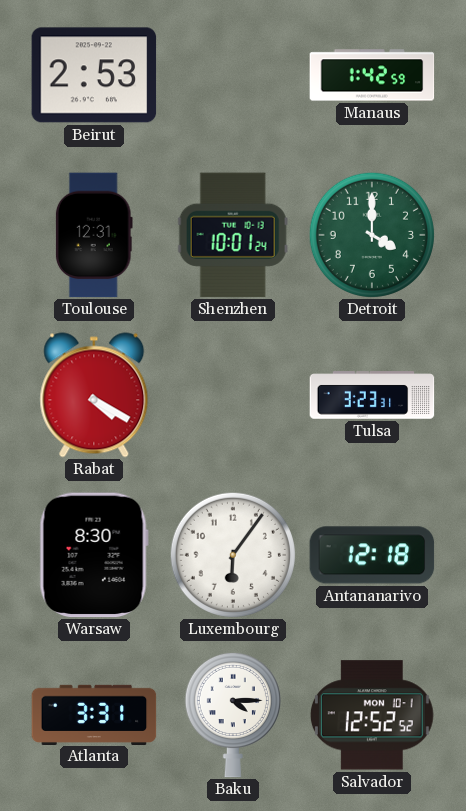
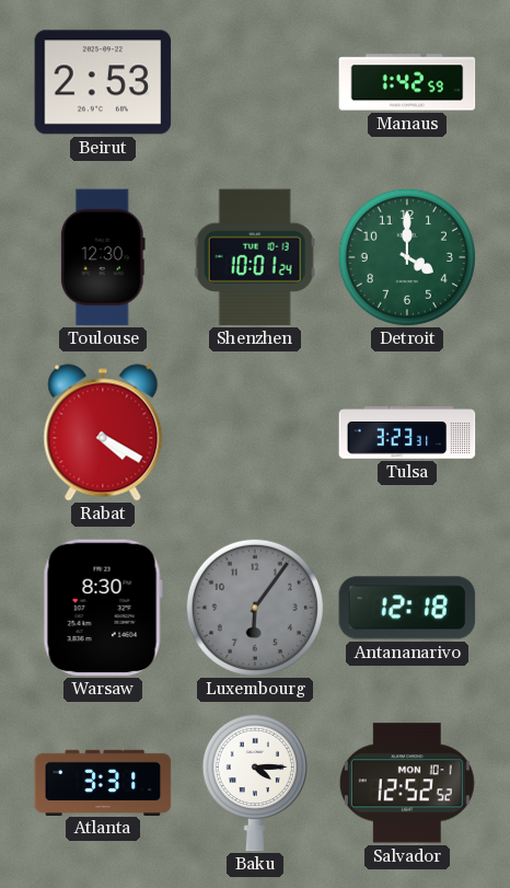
Toulouse: 12:31 -> 12:30
Luxembourg dial: white -> grey
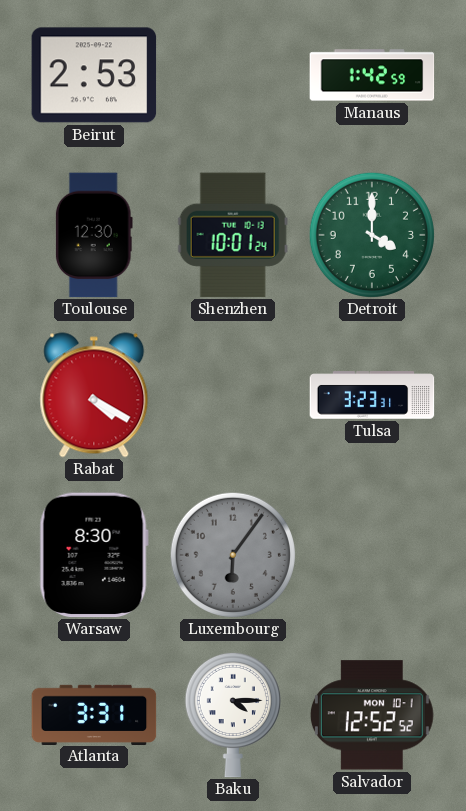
Antananarivo: 12:18 -> none
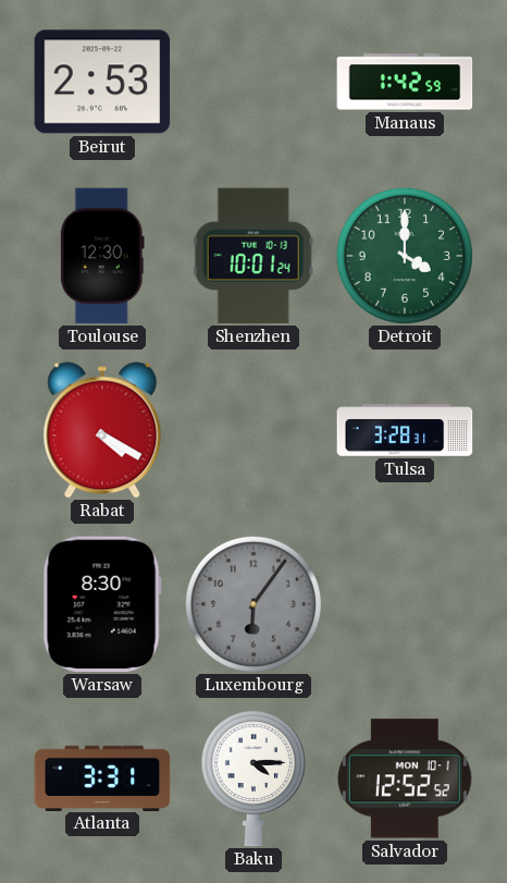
Tulsa: 3:23 -> 3:28
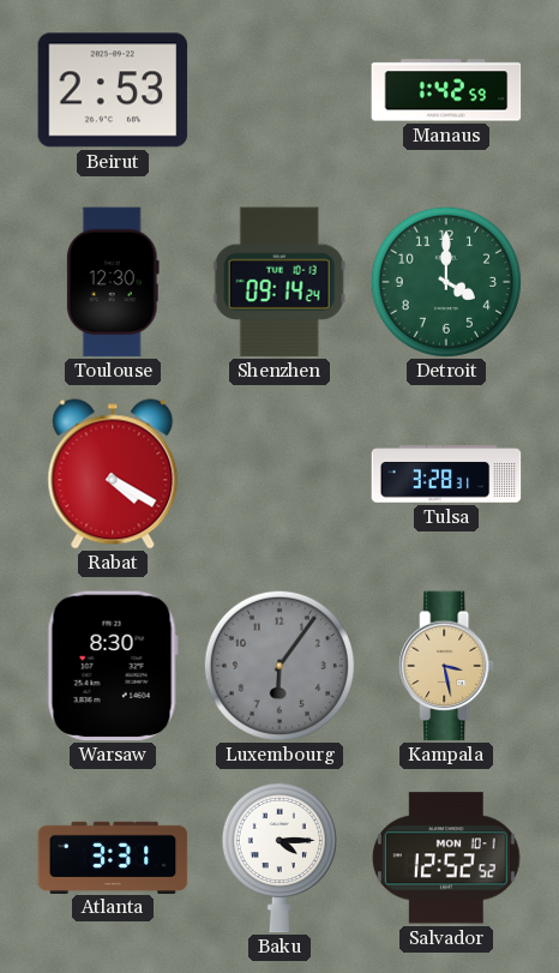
Shenzhen: 10:01 -> 09:14
Kampala: none -> 3:28
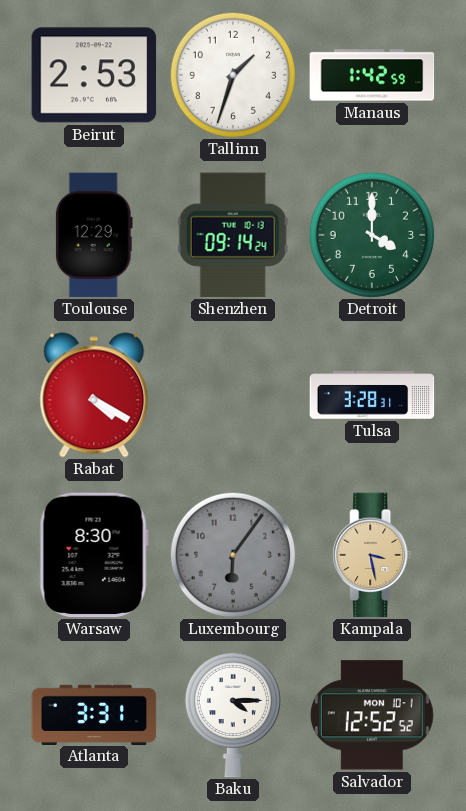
Tallinn: none -> 1:33
Toulouse: 12:30 -> 12:29
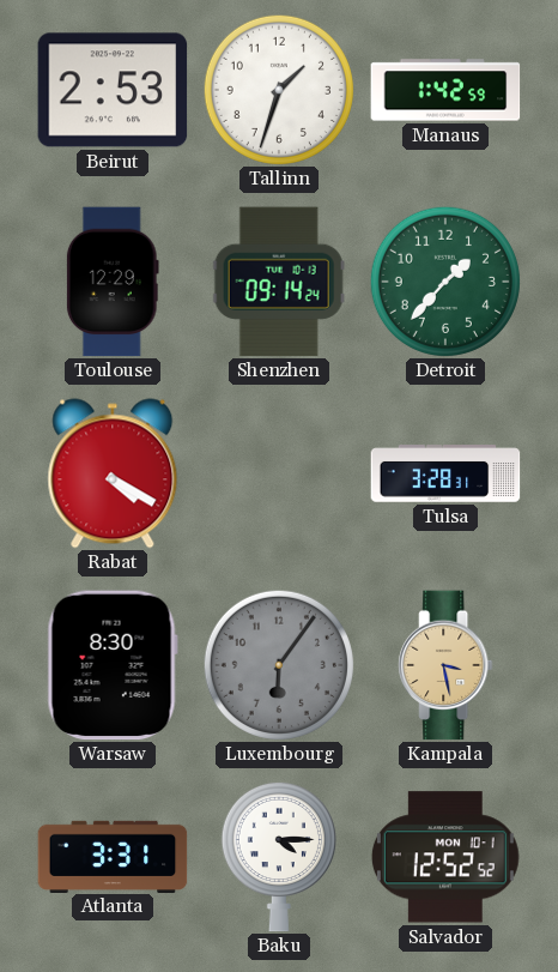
Detroit: 4:00 -> 1:37
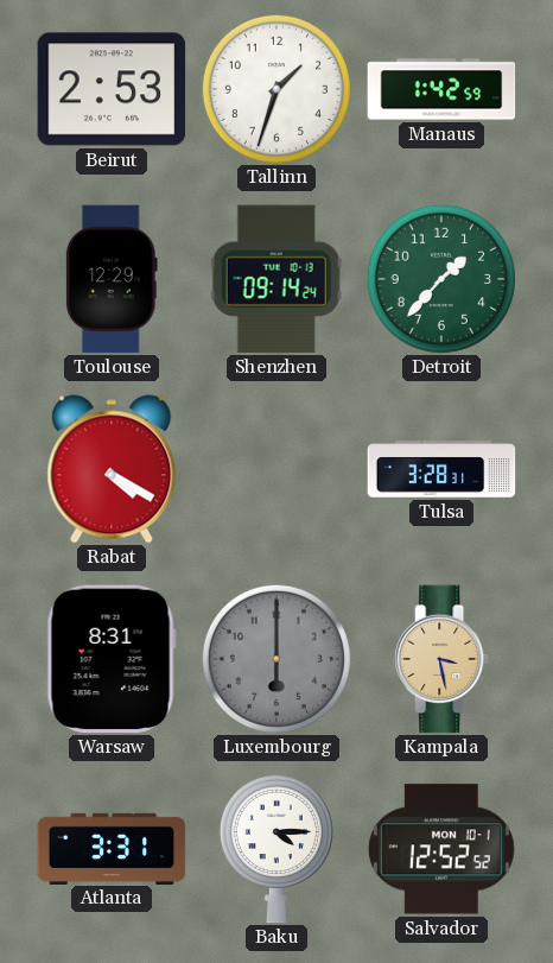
Warsaw: 8:30 -> 8:31
Luxembourg: 6:06 -> 6:00
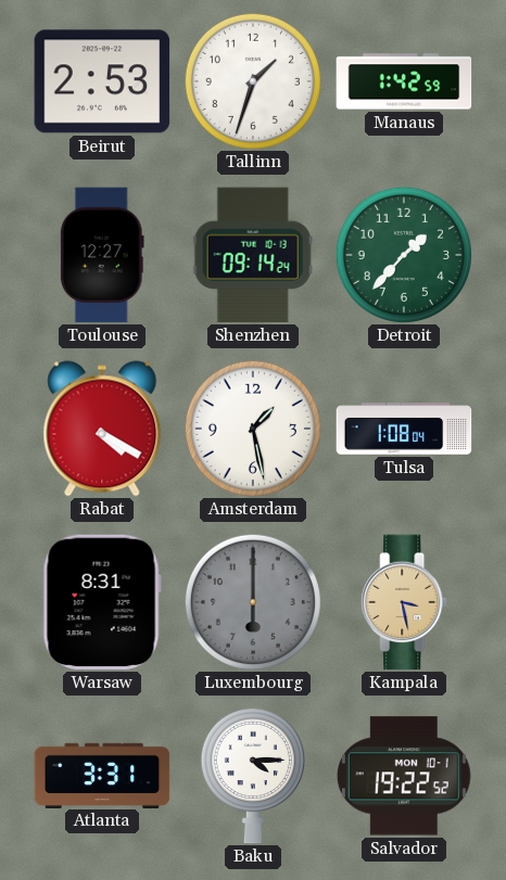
Toulouse: 12:29 -> 12:27
Amsterdam: none -> 1:28
Tulsa: 3:28 -> 1:08
Salvador: 12:52 -> 19:22
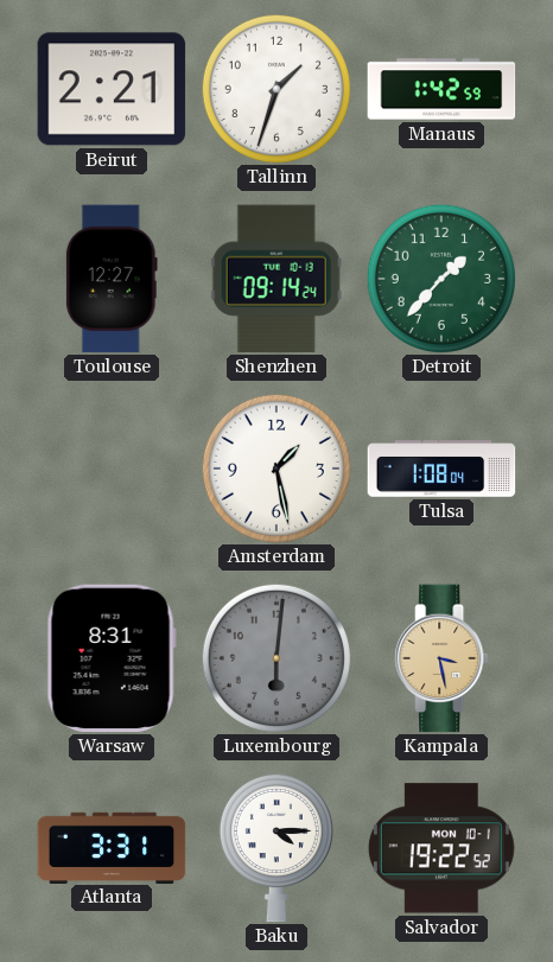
Beirut: 2:53 -> 2:21
Rabat: 4:20 -> none
Luxembourg: 6:00 -> 6:01
